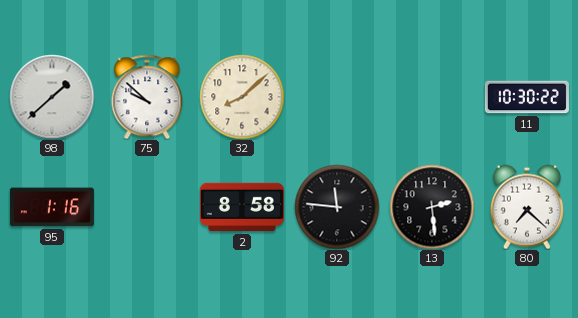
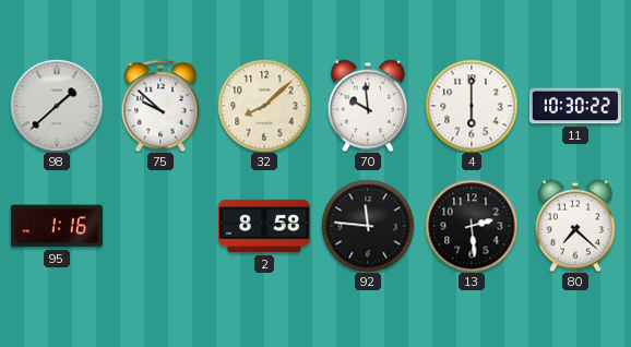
70: none -> 9:59
4: none -> 6:00
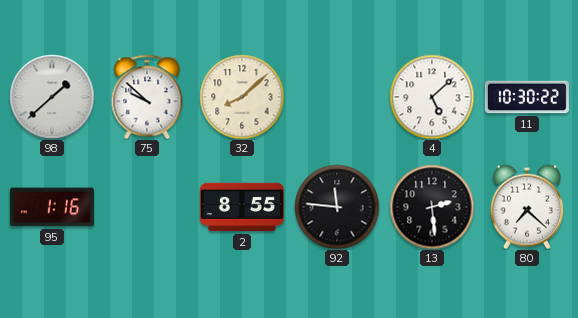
70: 9:59 -> none
4: 6:00 -> 5:08
2: 8:58 -> 8:55
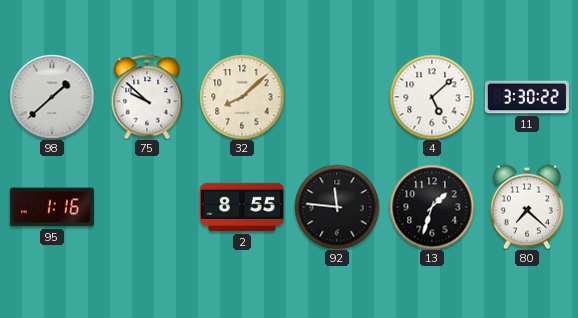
11: 10:30 -> 3:30
13: 2:29 -> 1:33
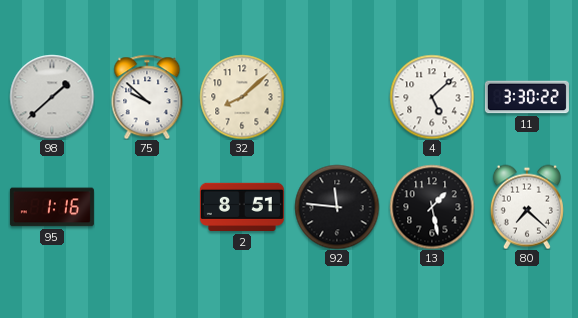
2: 8:55 -> 8:51
13: 1:33 -> 1:28
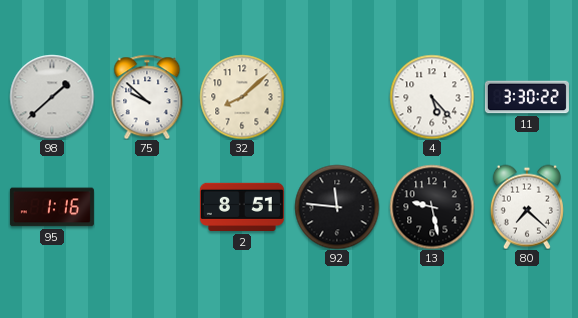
4: 5:08 -> 5:23
13: 1:28 -> 9:28
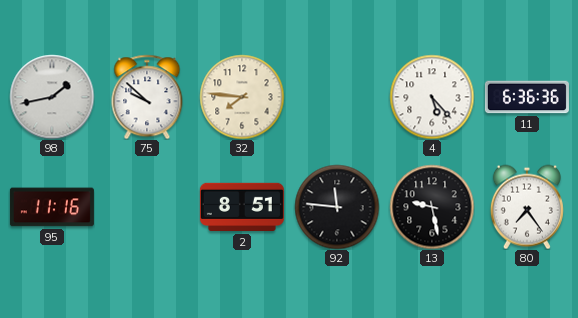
98: 1:38 -> 1:43
32: 8:08 -> 7:46
11: 3:30 -> 6:36
95: 1:16 -> 11:16
80: 7:22 -> 7:24
